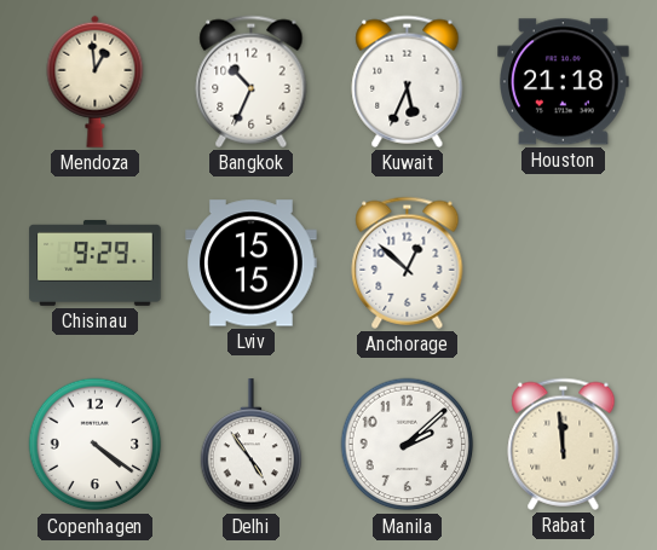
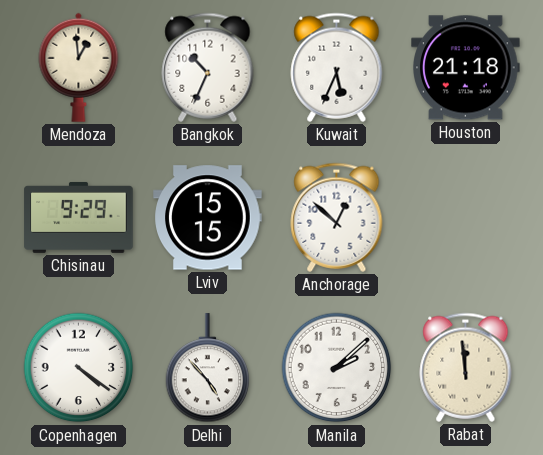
Delhi: 4:54 -> 4:53
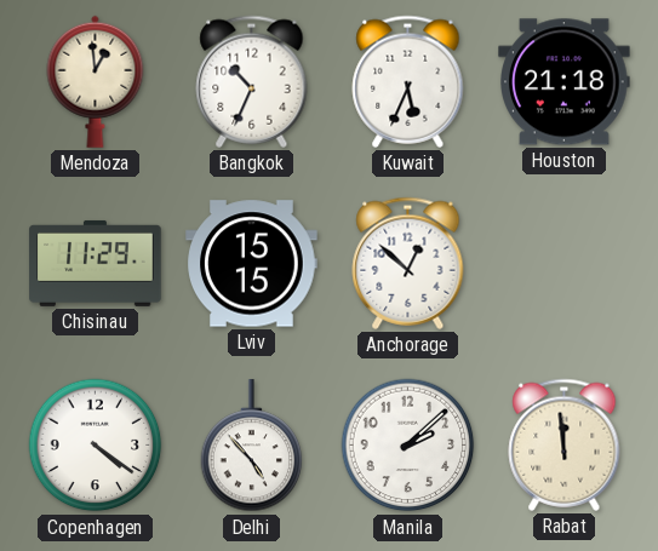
Chisinau: 9:29 -> 11:29
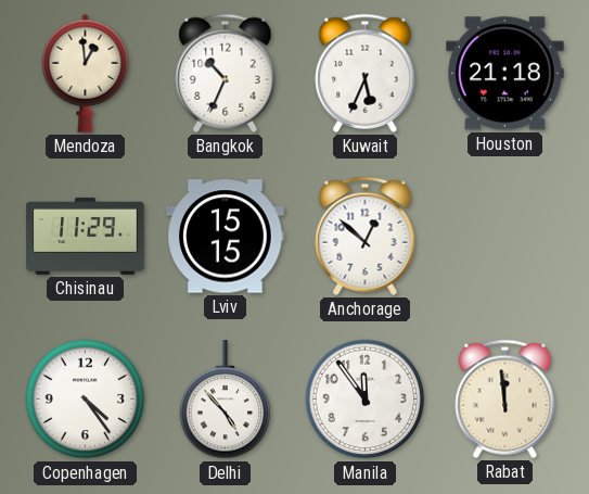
Copenhagen: 4:21 -> 4:24
Manila: 2:08 -> 11:54
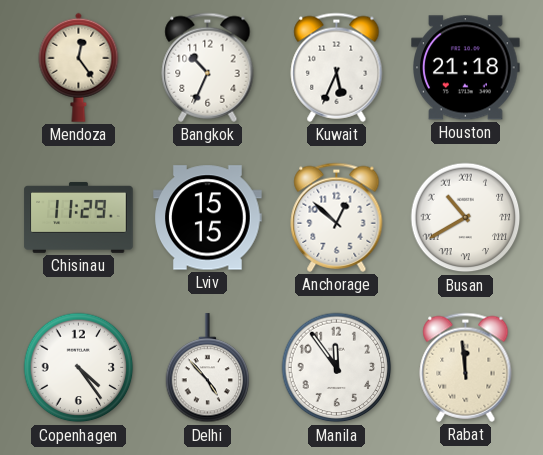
Mendoza: 12:59 -> 12:24
Busan: none -> 10:40
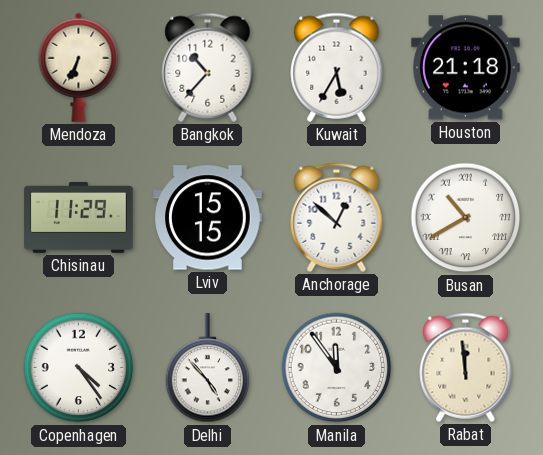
Mendoza: 12:24 -> 6:34
Bangkok: 10:34 -> 10:37
Kuwait: 5:34 -> 5:35
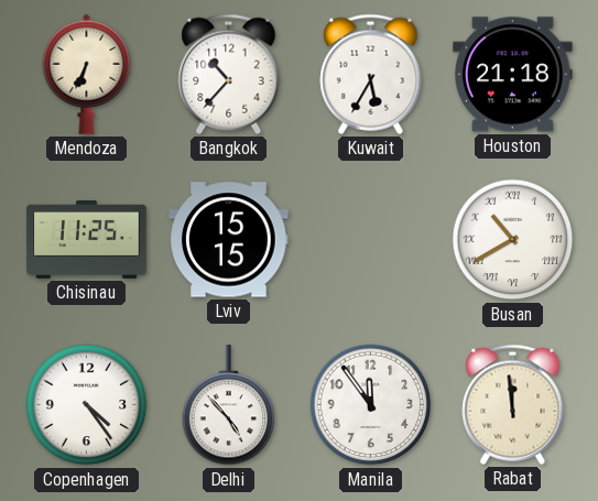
Chisinau: 11:29 -> 11:25
Anchorage: 12:52 -> none
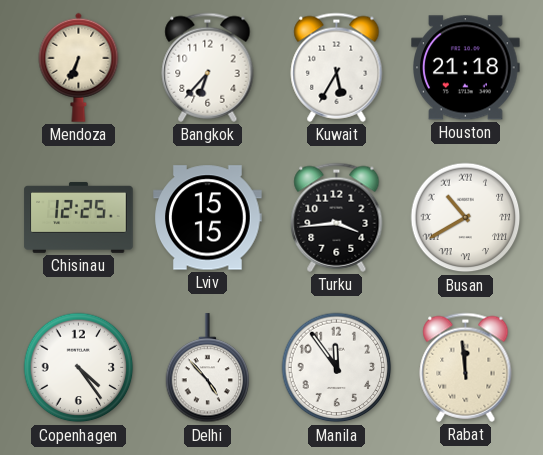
Bangkok: 10:37 -> 6:37
Chisinau: 11:25 -> 12:25
Turku: none -> 3:44
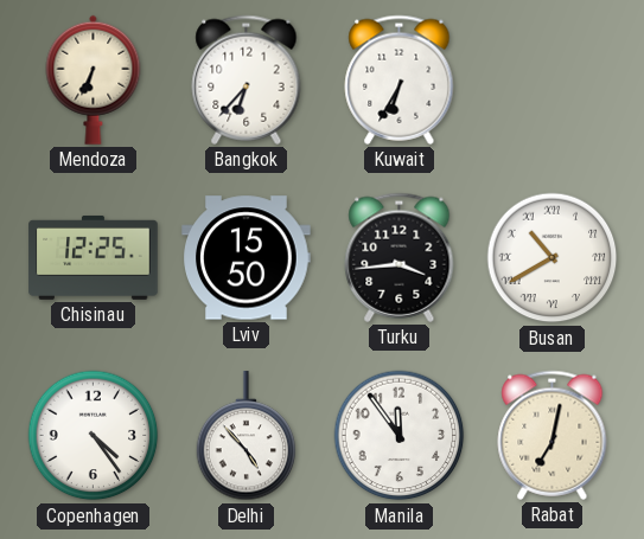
Kuwait: 5:35 -> 6:35
Houston: 21:18 -> none
Lviv: 15:15 -> 15:50
Rabat: 11:59 -> 7:02
